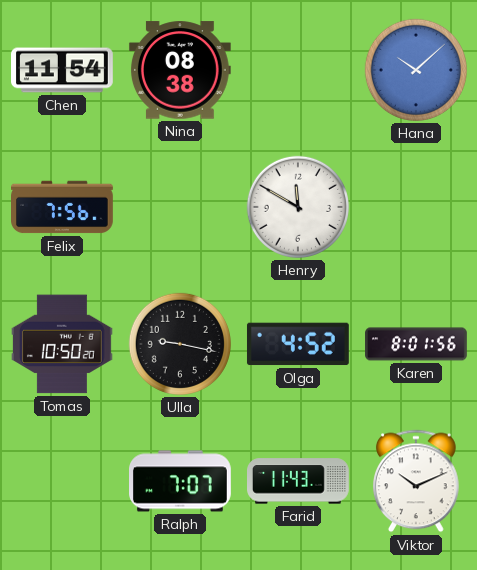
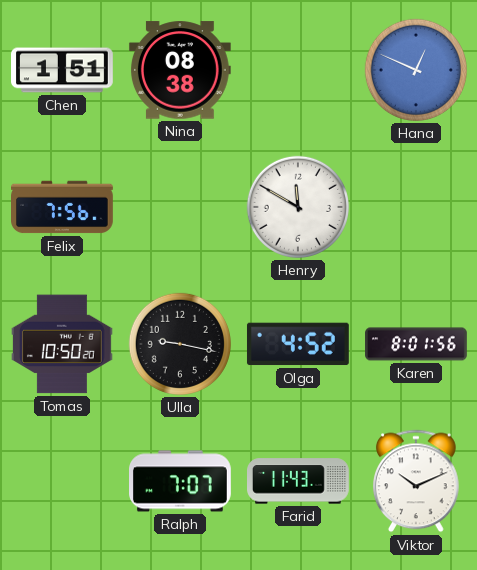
Chen: 11:54 -> 1:51
Hana: 10:08 -> 12:49
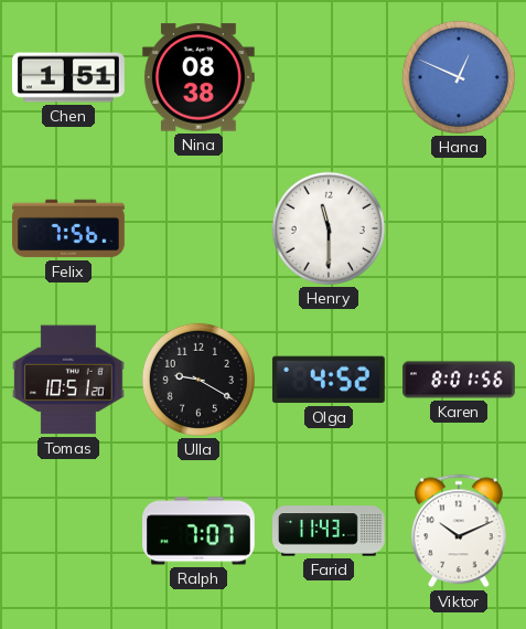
Henry: 11:50 -> 11:30
Tomas: 10:50 -> 10:51
Ulla: 9:17 -> 9:20
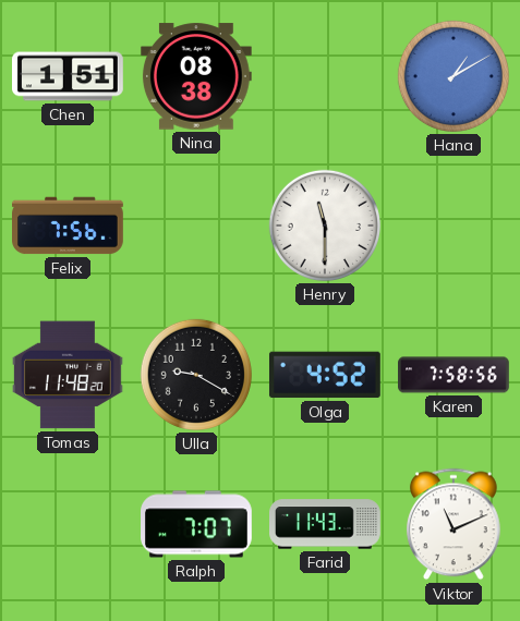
Hana: 12:49 -> 1:10
Tomas: 10:51 -> 11:48
Karen: 8:01 -> 7:58
Viktor: 10:11 -> 11:11
